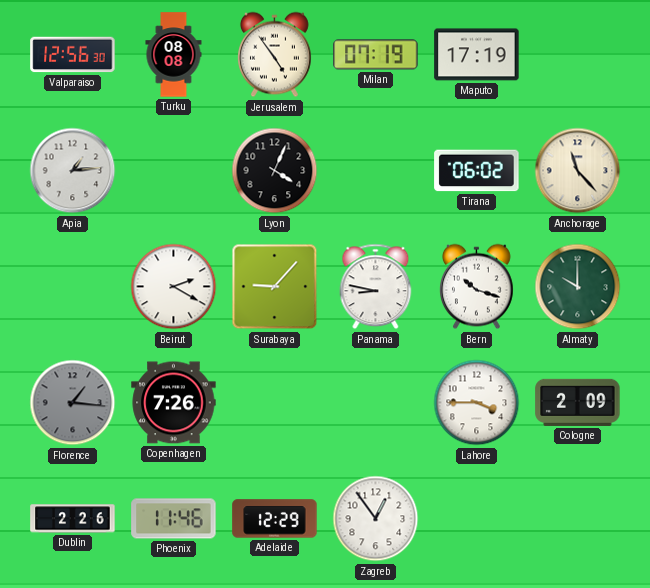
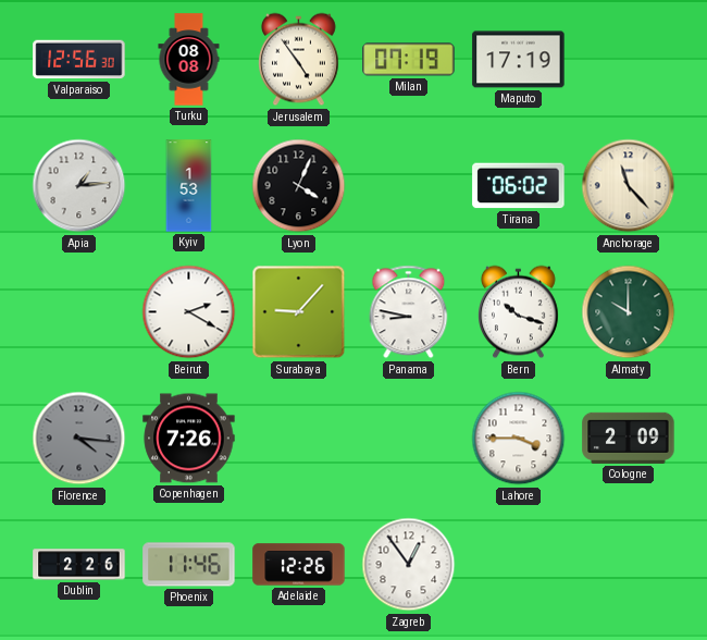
Kyiv: none -> 1:53
Florence: 1:16 -> 4:16
Adelaide: 12:29 -> 12:26
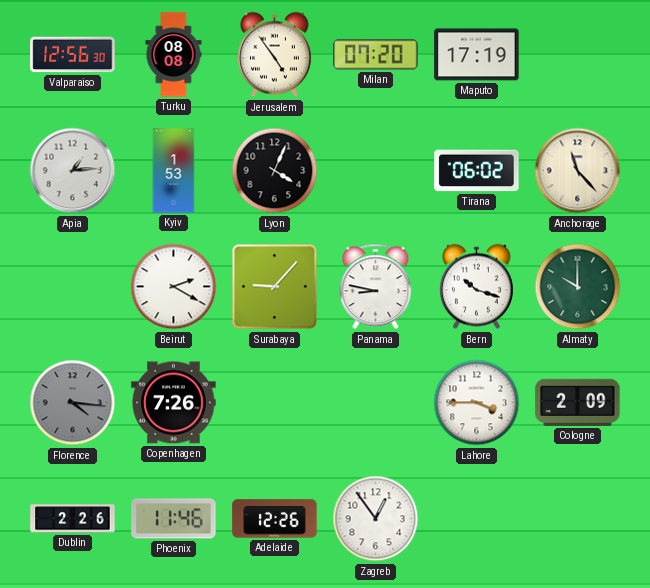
Milan: 07:19 -> 07:20
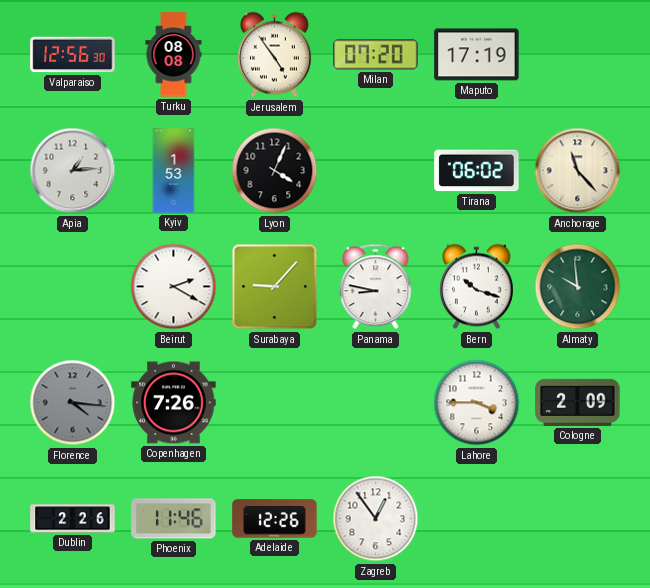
Almaty: 10:00 -> 9:59
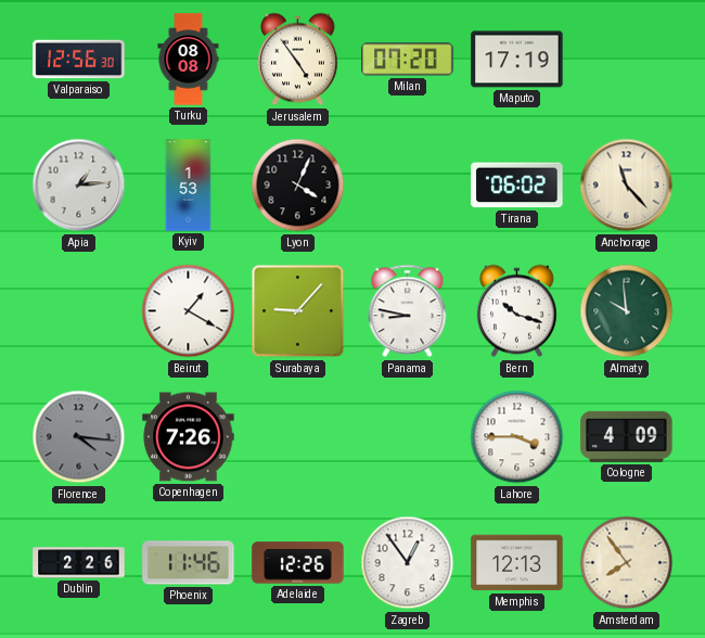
Beirut: 2:20 -> 1:20
Cologne: 2:09 -> 4:09
Memphis: none -> 12:13
Amsterdam: none -> 7:54
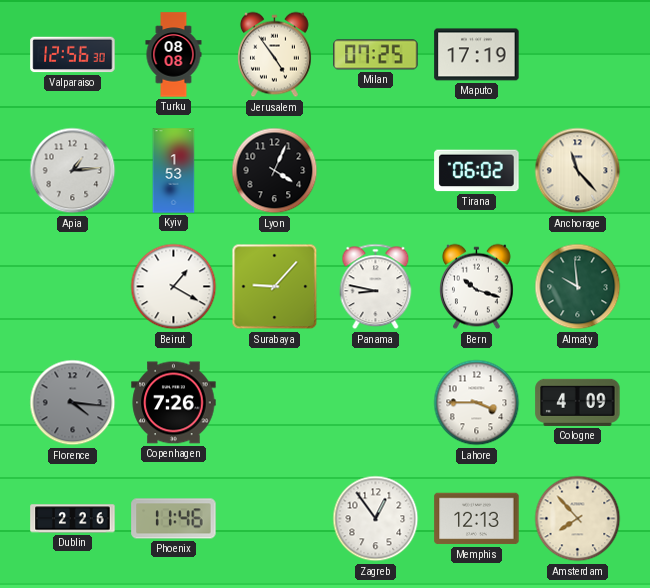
Milan: 07:20 -> 07:25
Adelaide: 12:26 -> none
Amsterdam: 7:54 -> 7:53
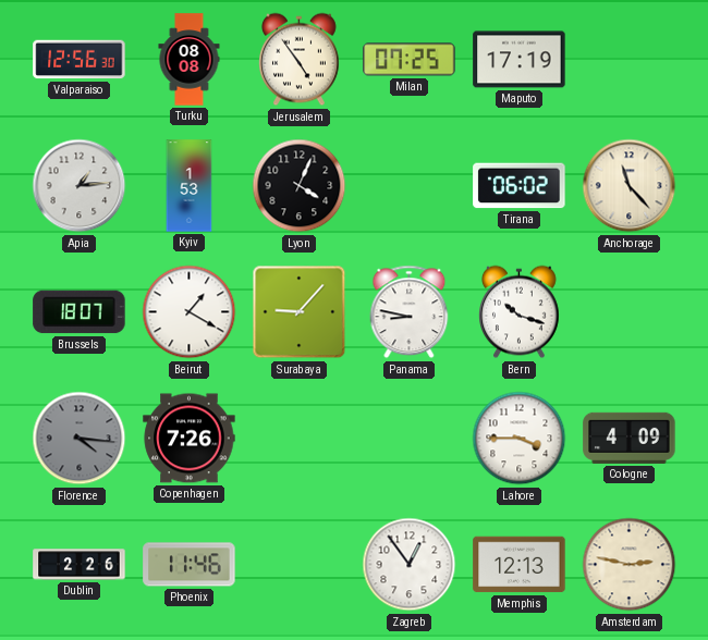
Brussels: none -> 18:07
Almaty: 9:59 -> none
Amsterdam: 7:53 -> 2:47
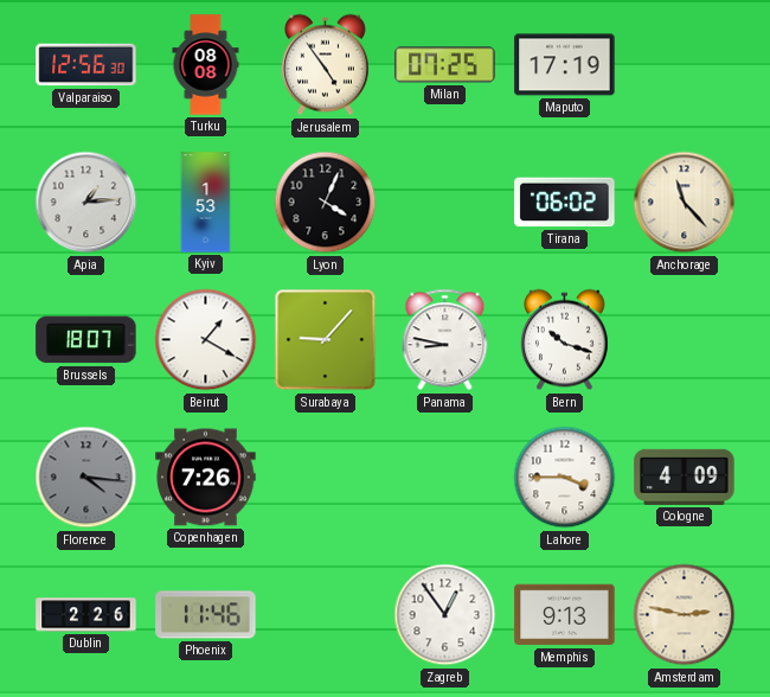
Memphis: 12:13 -> 9:13
